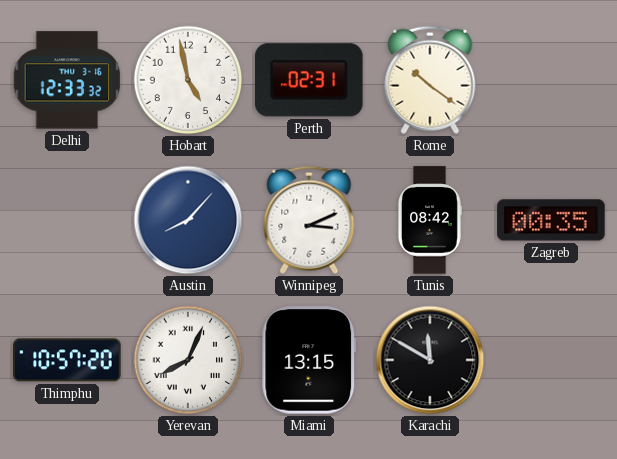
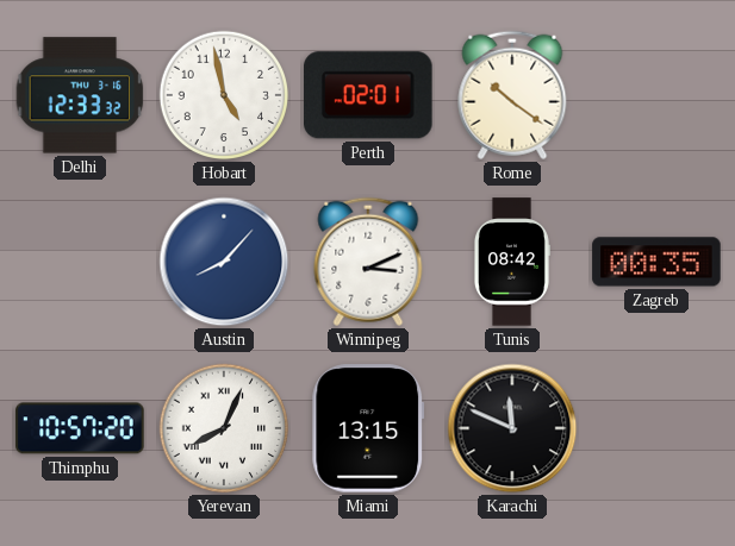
Perth: 02:31 -> 02:01
Karachi: 11:50 -> 11:49
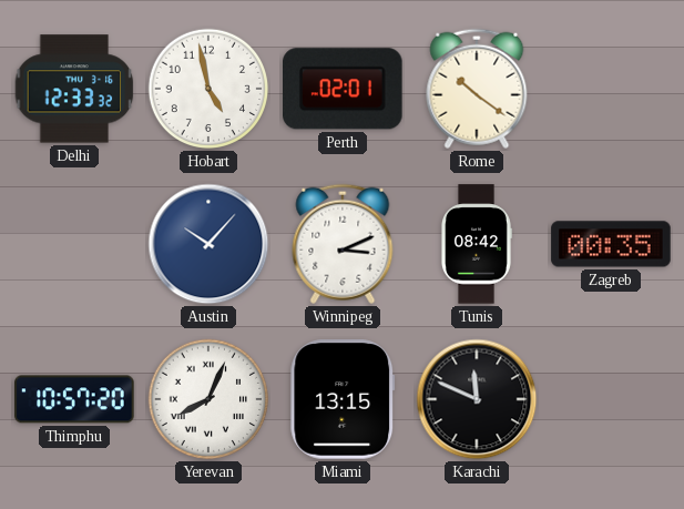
Austin: 8:07 -> 10:07
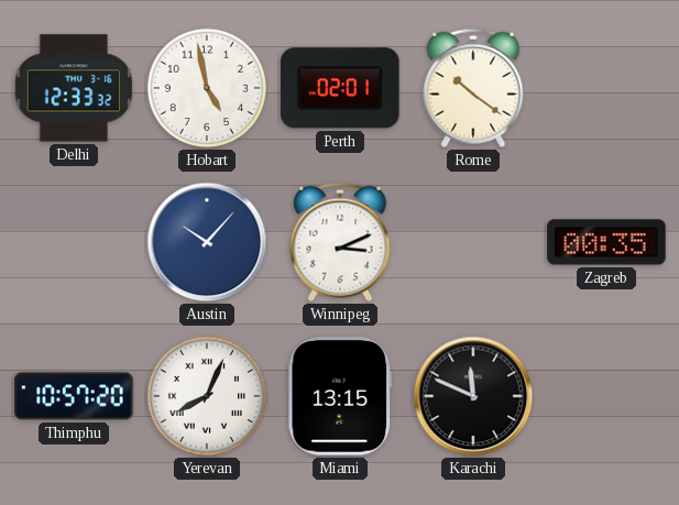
Tunis: 08:42 -> none
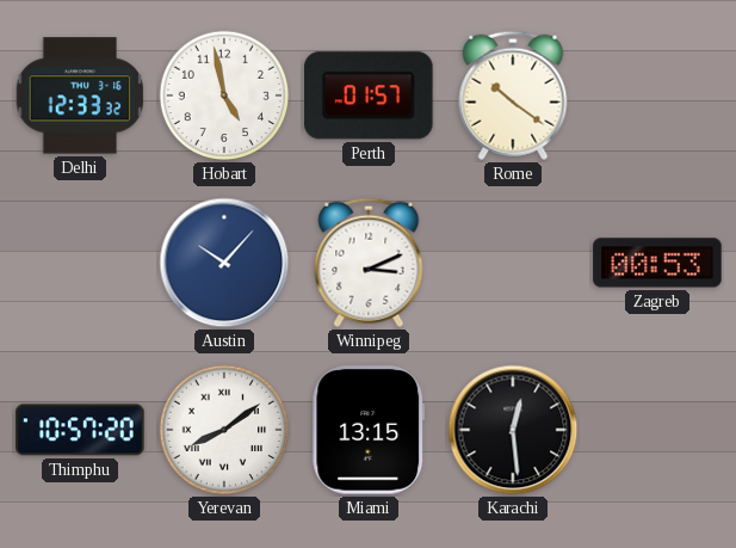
Perth: 02:01 -> 01:57
Zagreb: 00:35 -> 00:53
Yerevan: 8:04 -> 8:09
Karachi: 11:49 -> 12:29
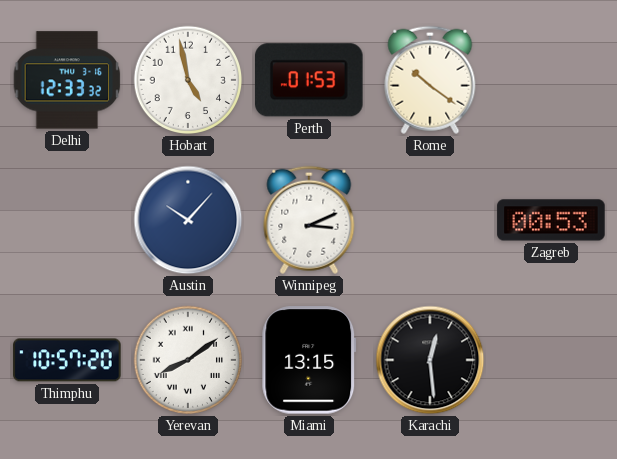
Perth: 01:57 -> 01:53
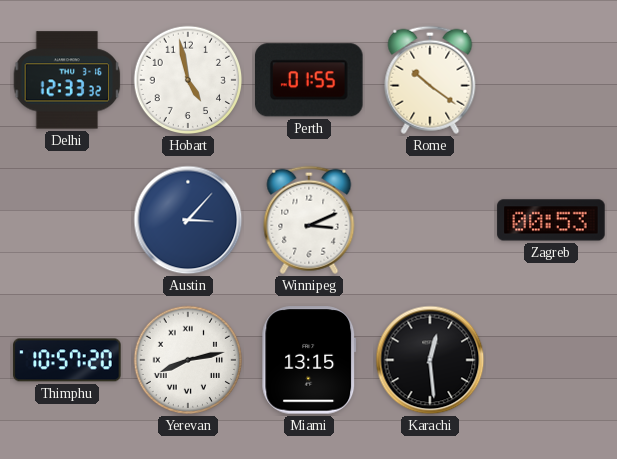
Perth: 01:53 -> 01:55
Austin: 10:07 -> 3:07
Yerevan: 8:09 -> 8:13
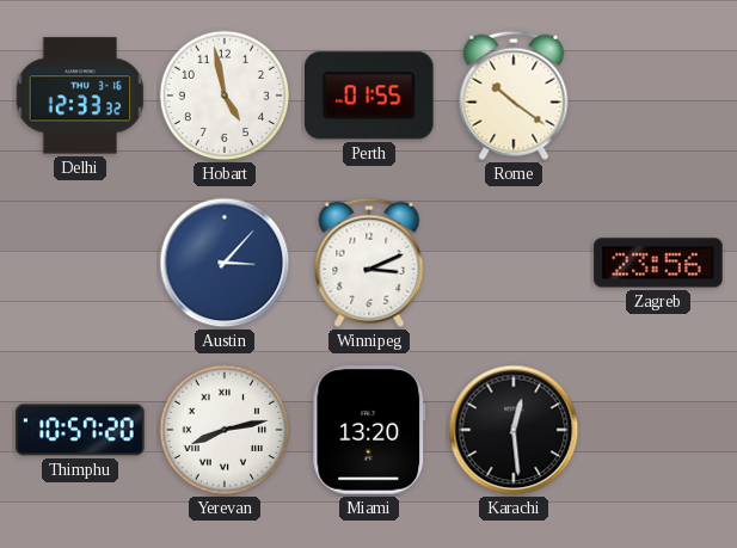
Zagreb: 00:53 -> 23:56
Miami: 13:15 -> 13:20
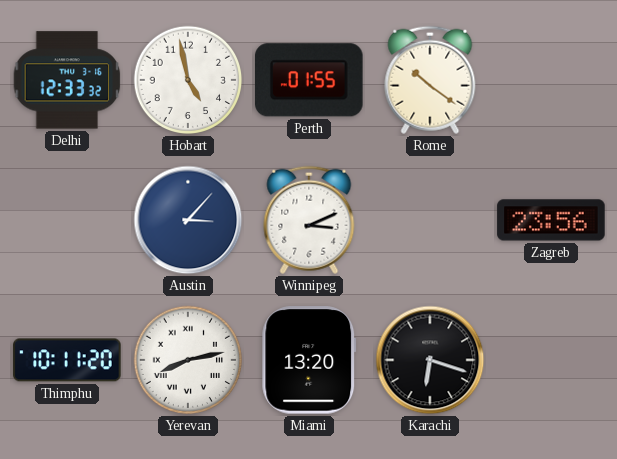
Thimphu: 10:57 -> 10:11
Karachi: 12:29 -> 6:18
